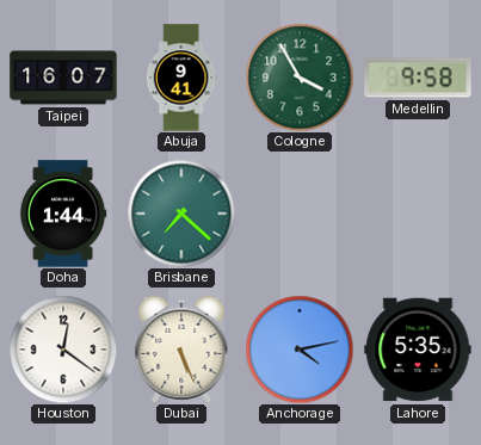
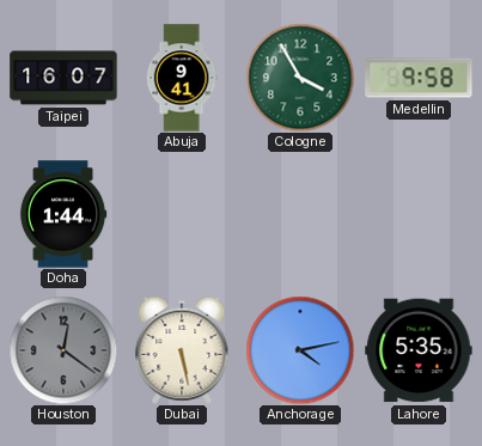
Brisbane: 7:22 -> none
Houston dial: white -> grey
Dubai: 5:26 -> 5:28
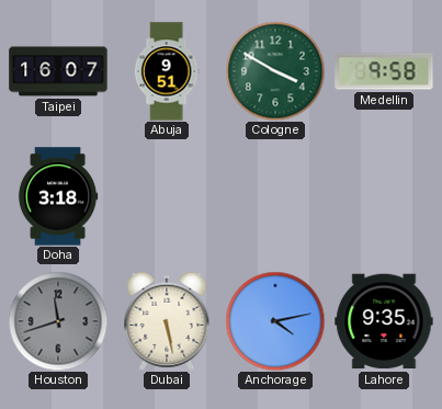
Abuja: 9:41 -> 9:51
Cologne: 3:55 -> 3:50
Doha: 1:44 -> 3:18
Houston: 12:21 -> 11:42
Lahore: 5:35 -> 9:35
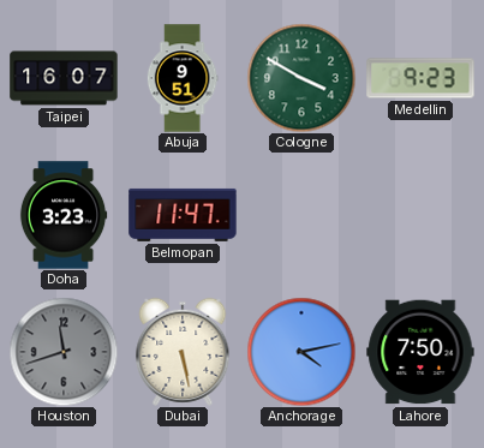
Medellin: 9:58 -> 9:23
Doha: 3:18 -> 3:23
Belmopan: none -> 11:47
Lahore: 9:35 -> 7:50
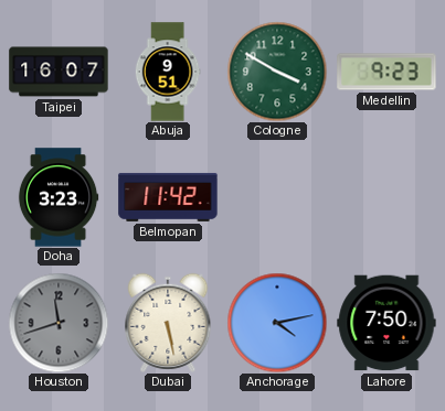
Belmopan: 11:47 -> 11:42
